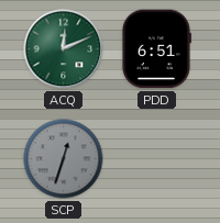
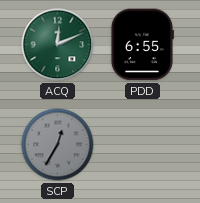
PDD: 6:51 -> 6:55
SCP: 12:33 -> 12:35
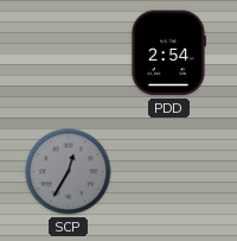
ACQ: 12:11 -> none
PDD: 6:55 -> 2:54
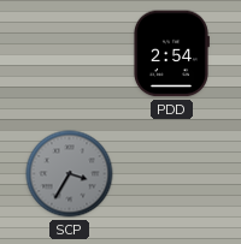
SCP: 12:35 -> 3:35
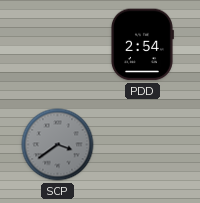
SCP: 3:35 -> 3:39
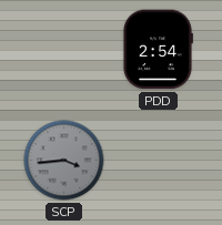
SCP: 3:39 -> 3:44
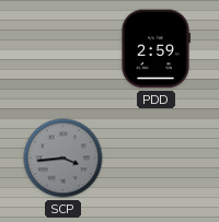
PDD: 2:54 -> 2:59
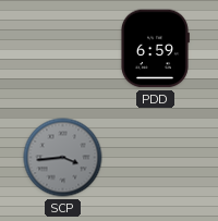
PDD: 2:59 -> 6:59
